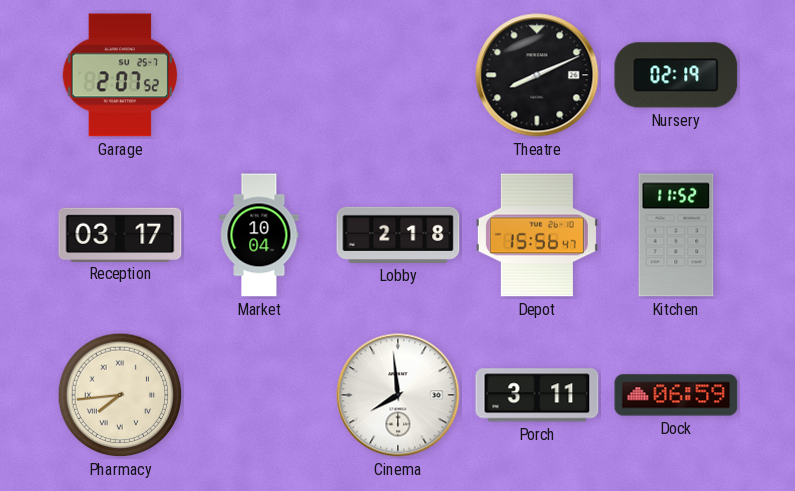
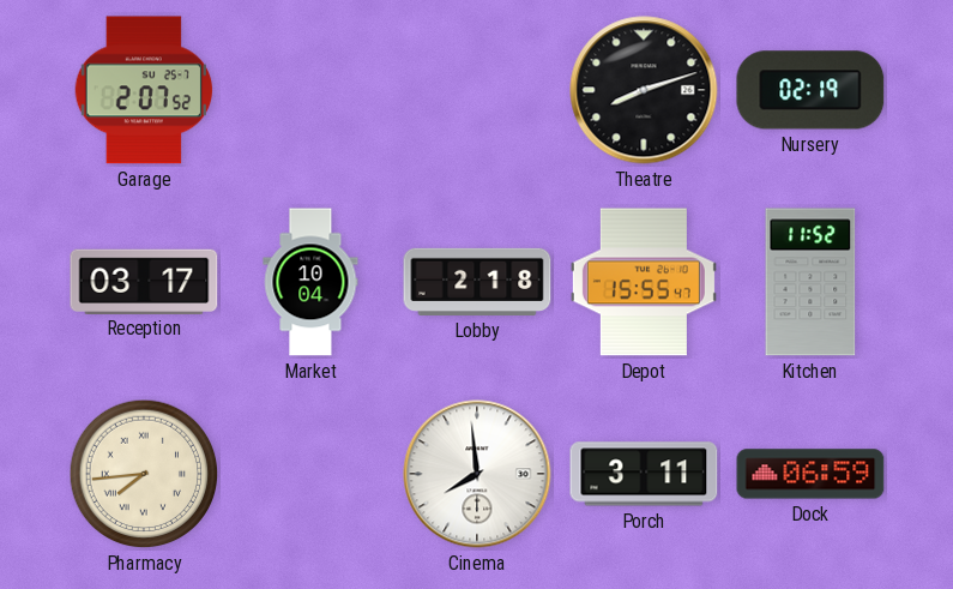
Theatre: 8:11 -> 8:12
Depot: 15:56 -> 15:55
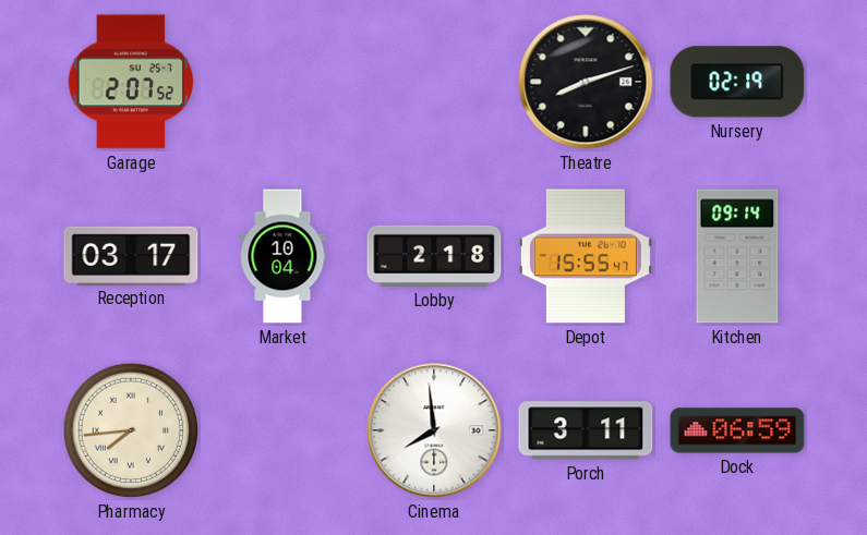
Kitchen: 11:52 -> 09:14
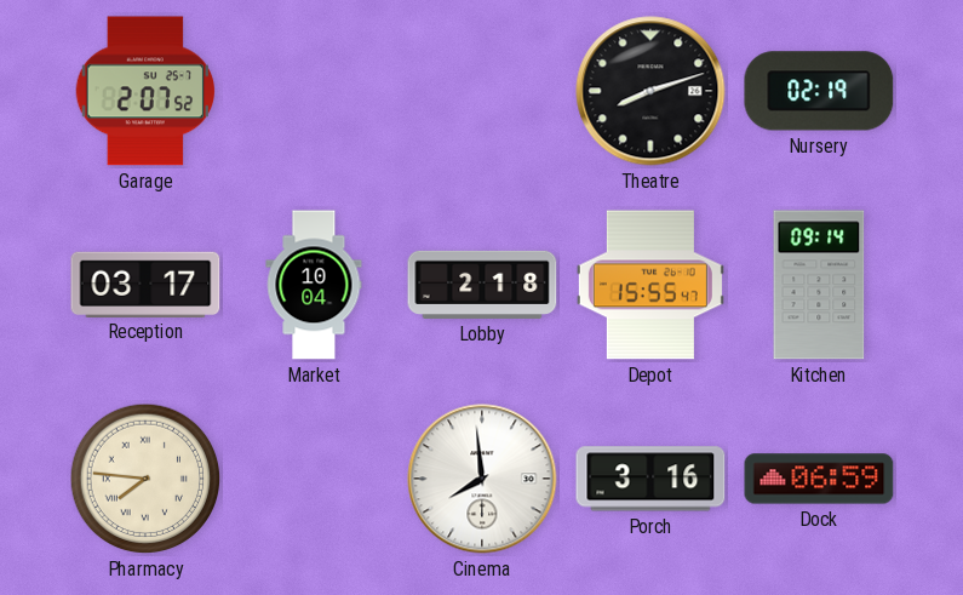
Pharmacy: 7:44 -> 7:46
Porch: 3:11 -> 3:16
